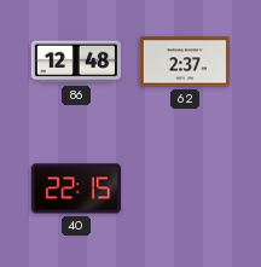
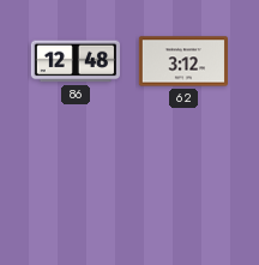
62: 2:37 -> 3:12
40: 22:15 -> none
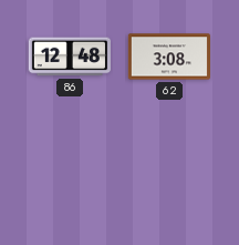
62: 3:12 -> 3:08
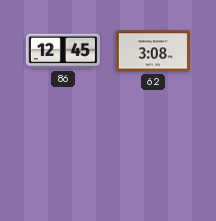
86: 12:48 -> 12:45
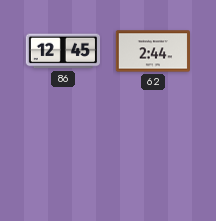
62: 3:08 -> 2:44
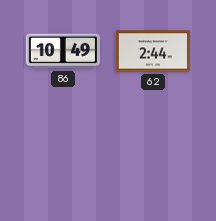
86: 12:45 -> 10:49
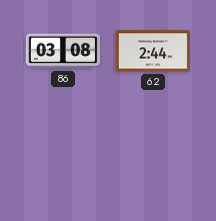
86: 10:49 -> 03:08
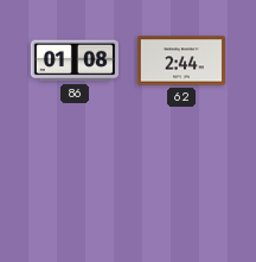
86: 03:08 -> 01:08
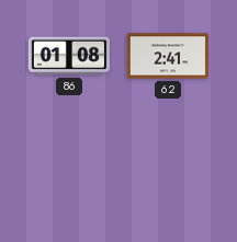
62: 2:44 -> 2:41
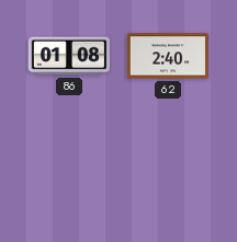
62: 2:41 -> 2:40
